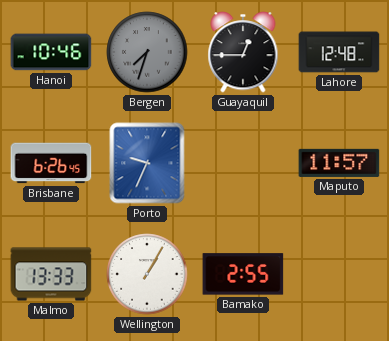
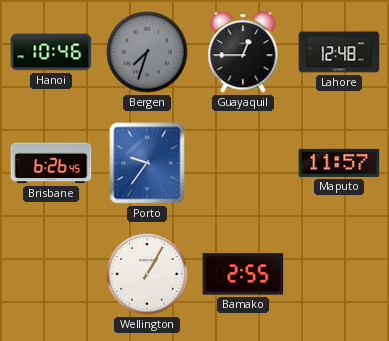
Porto: 9:34 -> 9:36
Malmo: 13:33 -> none
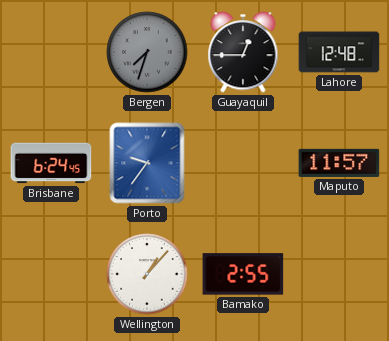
Hanoi: 10:46 -> none
Brisbane: 6:26 -> 6:24
Wellington: 1:05 -> 1:07
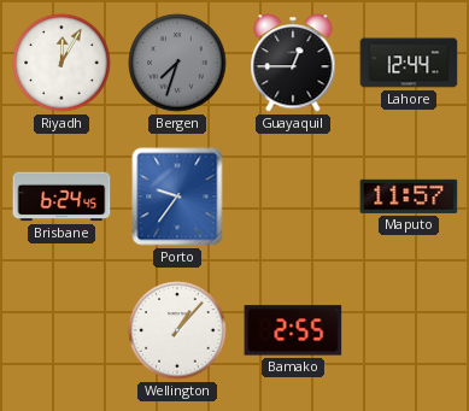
Riyadh: none -> 12:05
Lahore: 12:48 -> 12:44
